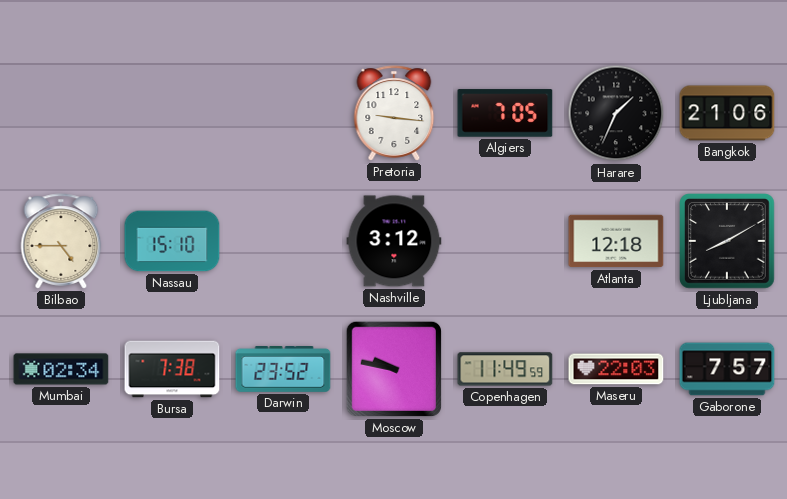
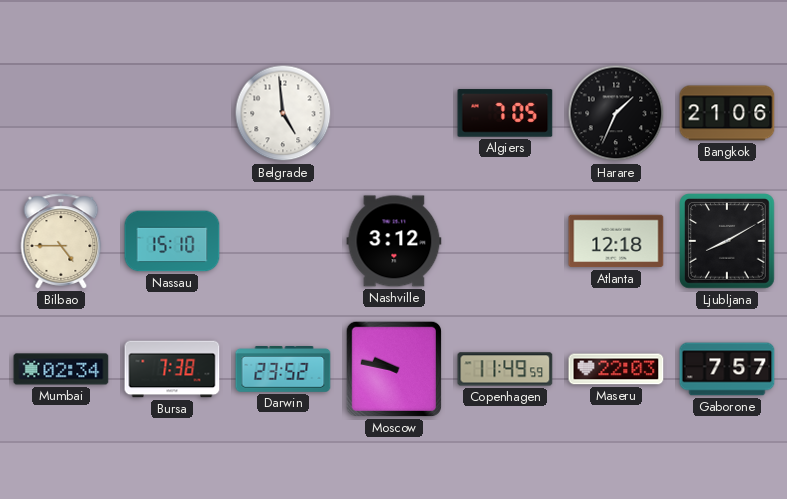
Belgrade: none -> 4:59
Pretoria: 9:16 -> none
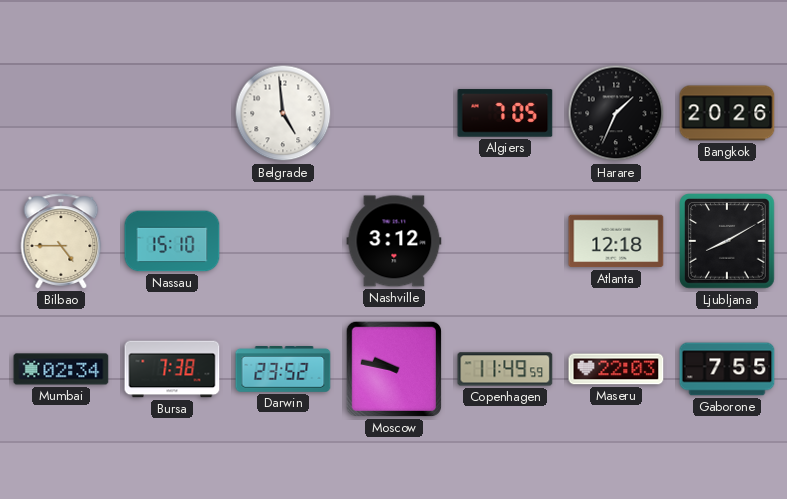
Bangkok: 21:06 -> 20:26
Gaborone: 7:57 -> 7:55
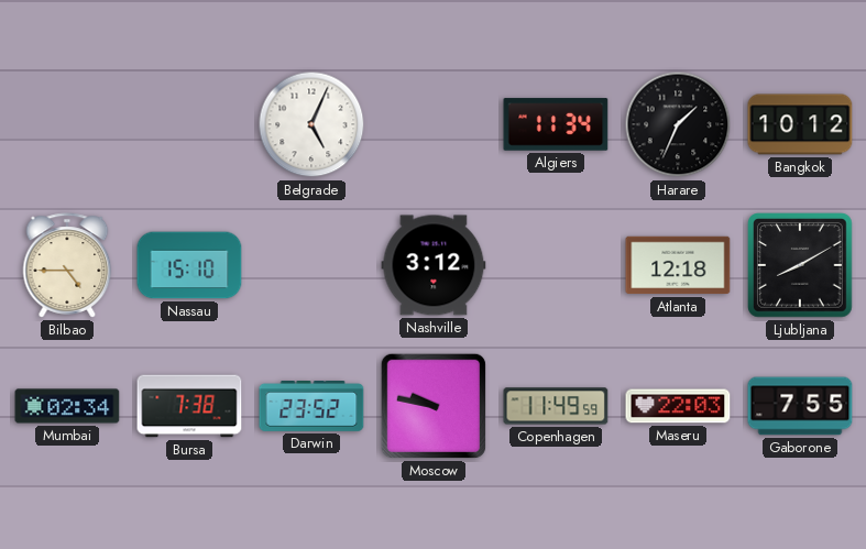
Belgrade: 4:59 -> 5:04
Algiers: 7:05 -> 11:34
Bangkok: 20:26 -> 10:12
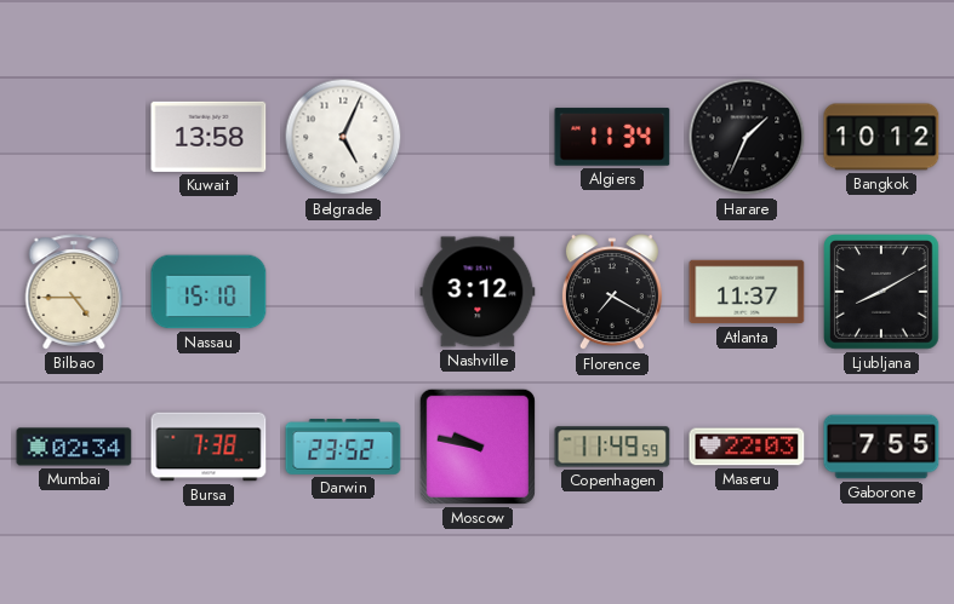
Kuwait: none -> 13:58
Florence: none -> 7:20
Atlanta: 12:18 -> 11:37
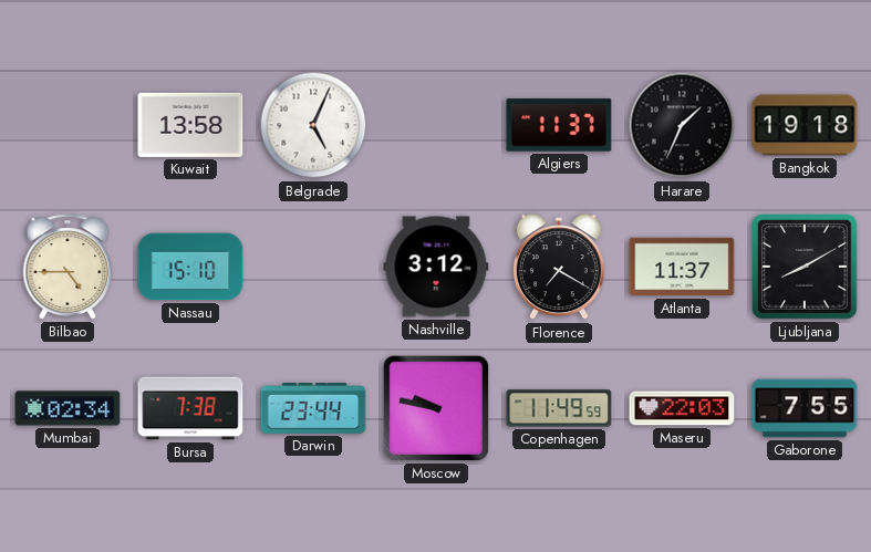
Algiers: 11:34 -> 11:37
Bangkok: 10:12 -> 19:18
Darwin: 23:52 -> 23:44
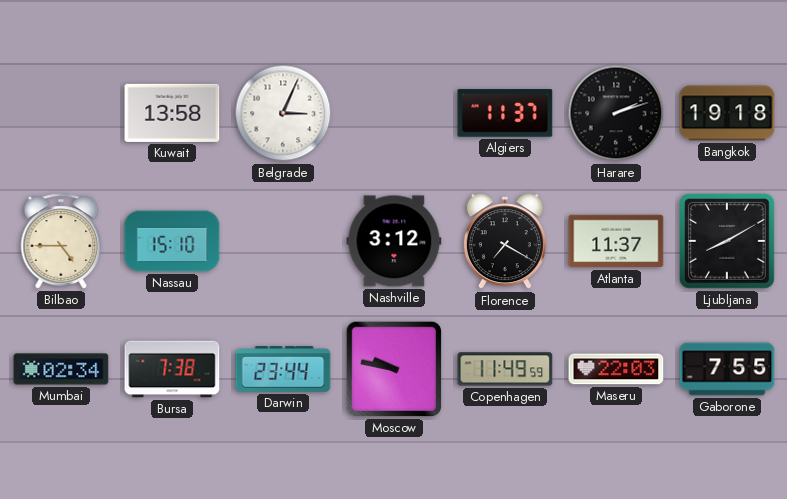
Belgrade: 5:04 -> 3:04
Harare: 1:34 -> 2:12
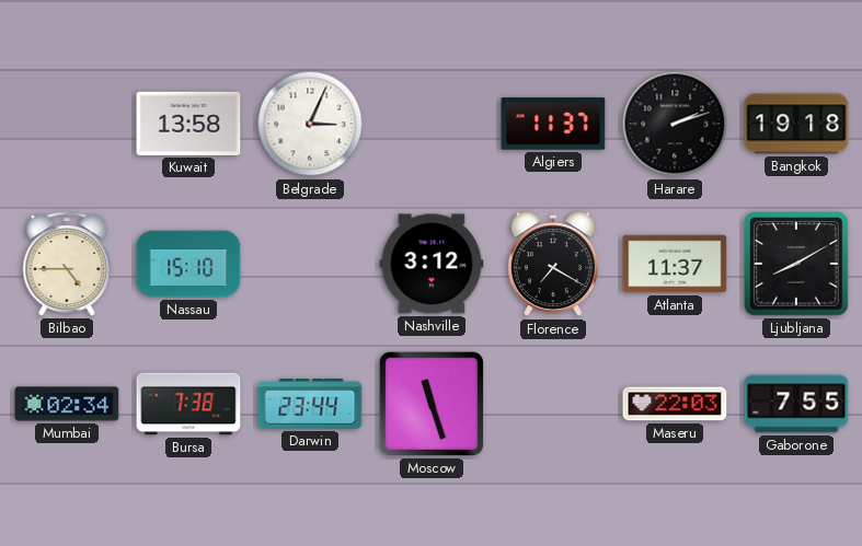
Moscow: 9:47 -> 11:27
Copenhagen: 11:49 -> none
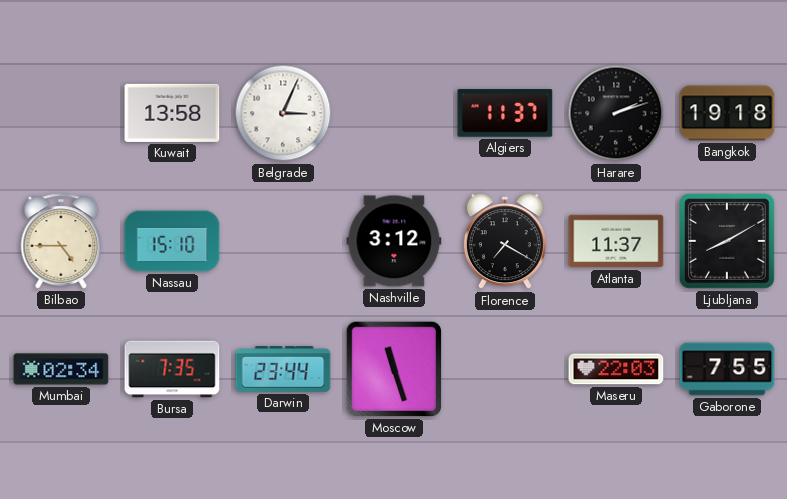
Bursa: 7:38 -> 7:35
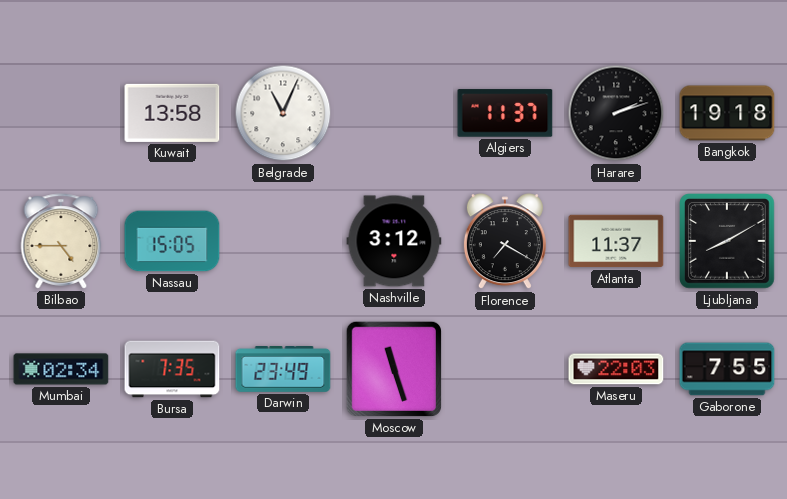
Belgrade: 3:04 -> 11:04
Nassau: 15:10 -> 15:05
Darwin: 23:44 -> 23:49
